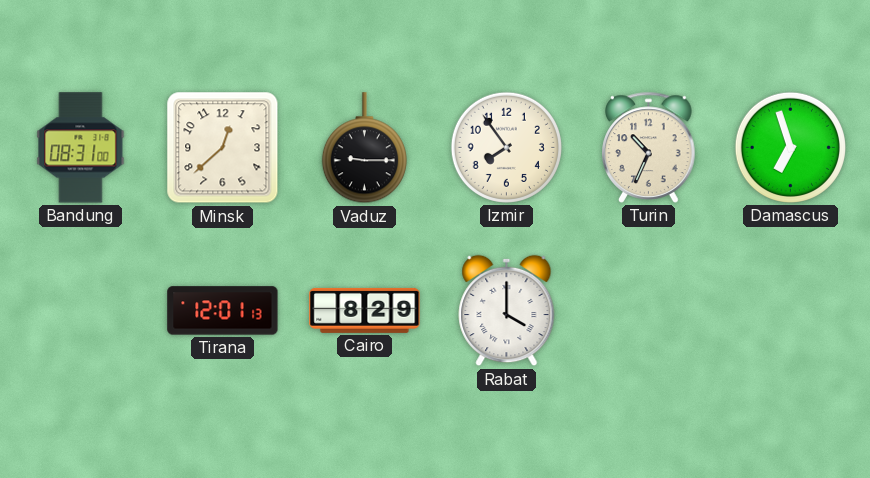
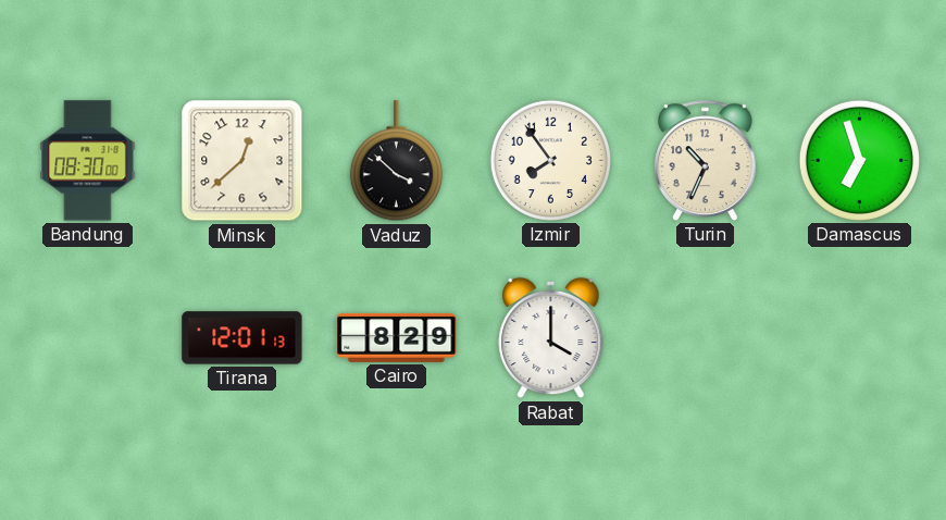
Bandung: 08:31 -> 08:30
Vaduz: 9:15 -> 3:52
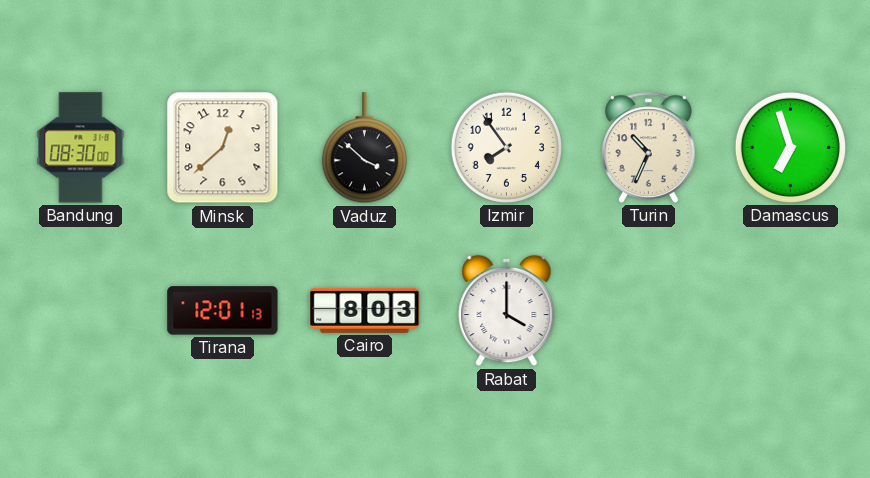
Cairo: 8:29 -> 8:03
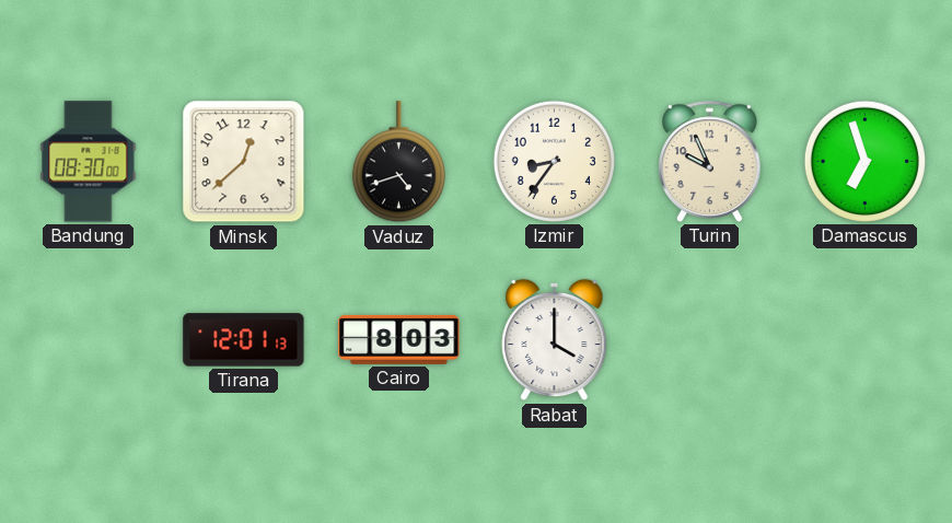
Vaduz: 3:52 -> 4:42
Izmir: 7:54 -> 8:36
Turin: 10:34 -> 9:56
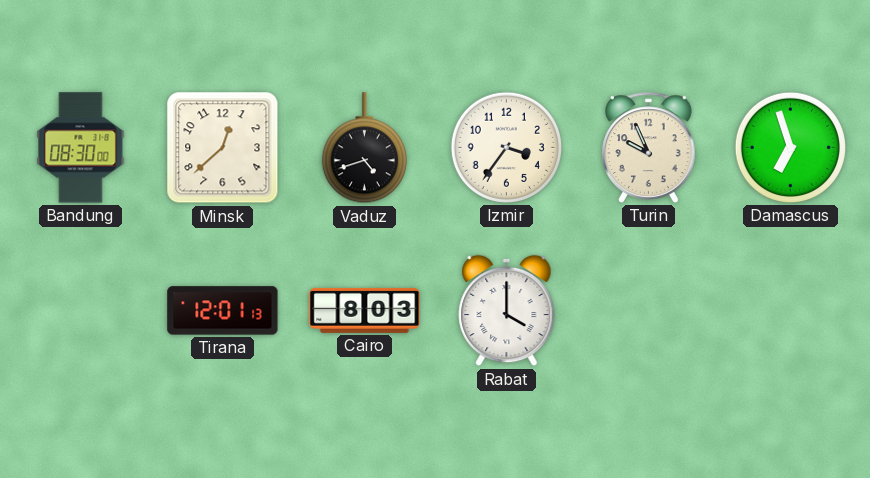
Izmir: 8:36 -> 3:36
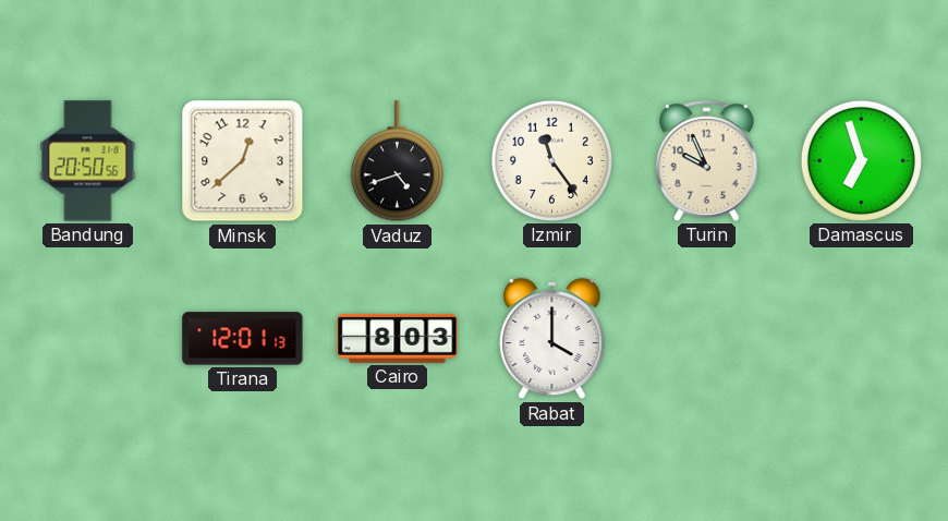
Bandung: 08:30 -> 20:50
Izmir: 3:36 -> 11:24
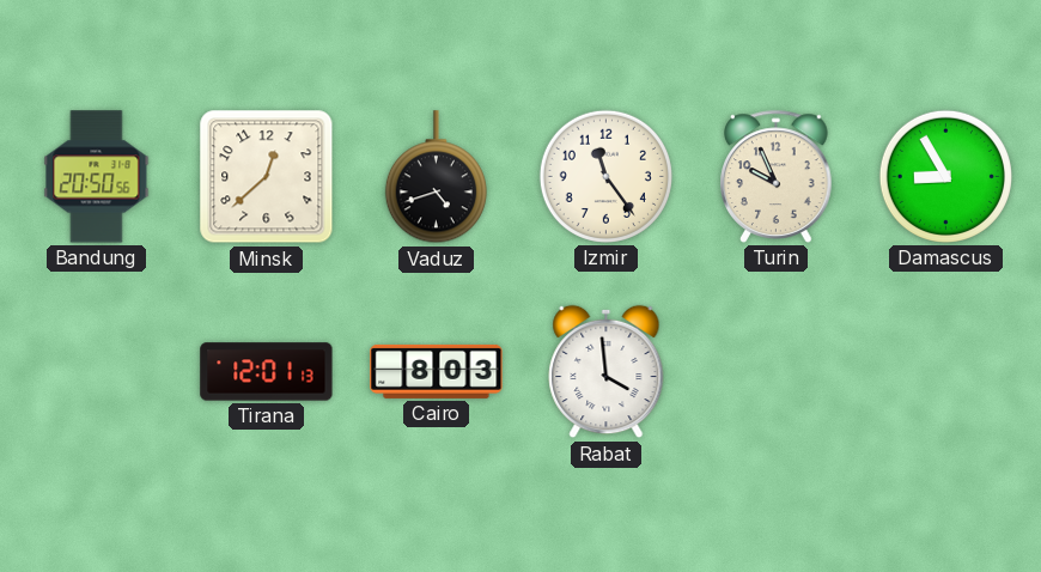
Damascus: 6:57 -> 8:55
Rabat: 4:00 -> 3:59
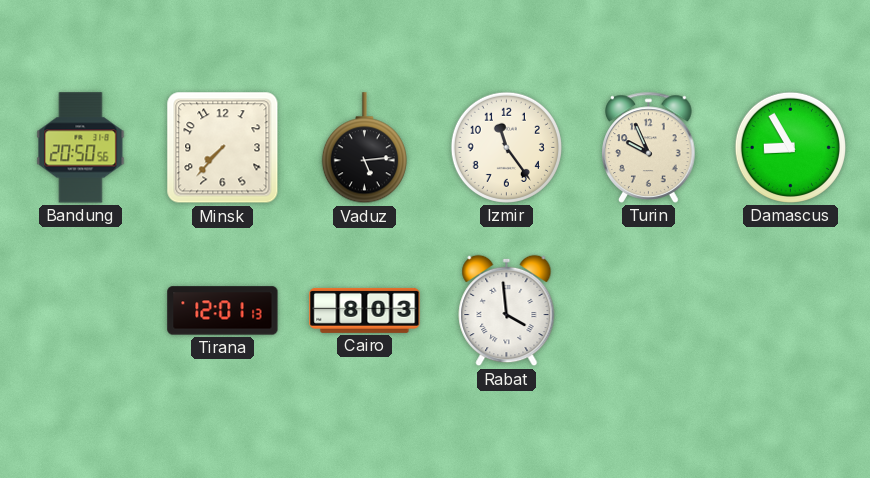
Minsk: 12:38 -> 7:37
Vaduz: 4:42 -> 5:14
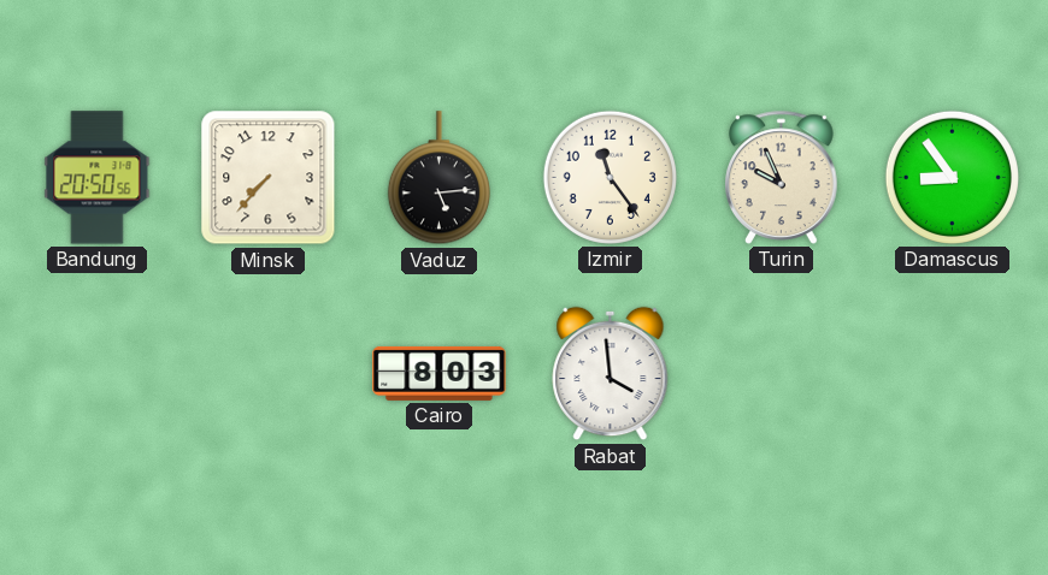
Damascus: 8:55 -> 8:54
Tirana: 12:01 -> none
